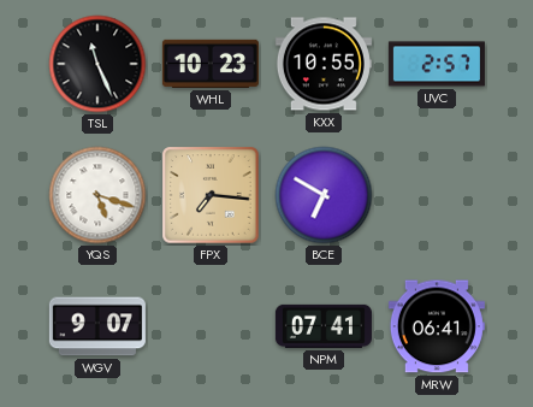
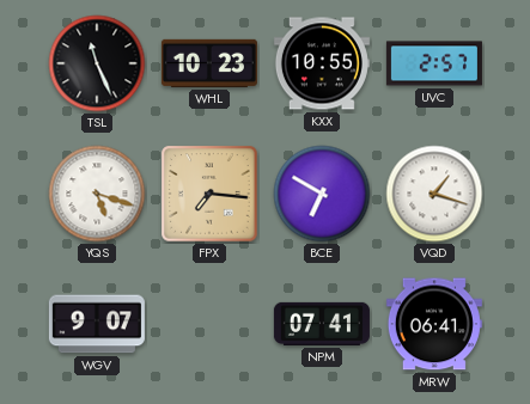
VQD: none -> 1:18
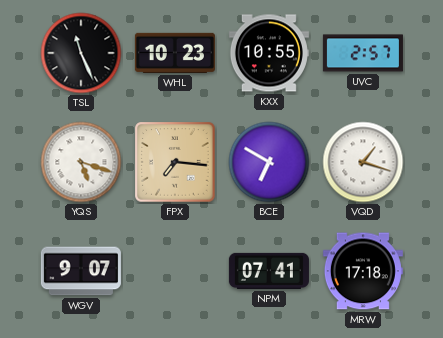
MRW: 06:41 -> 17:18
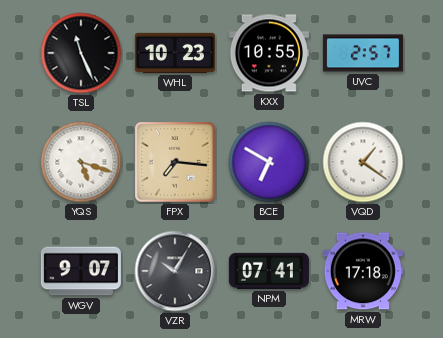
VQD: 1:18 -> 1:21
VZR: none -> 10:05
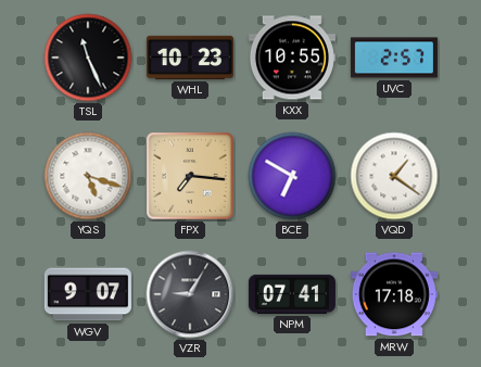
VZR: 10:05 -> 9:05
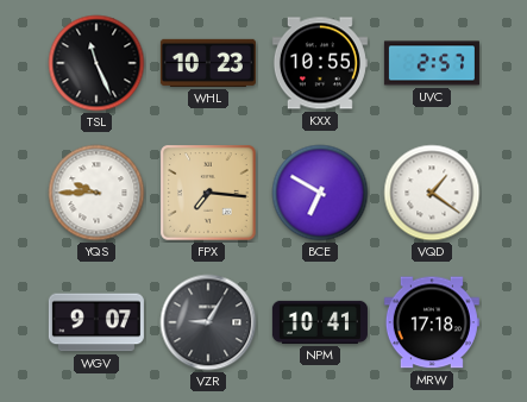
YQS: 5:18 -> 9:45
NPM: 07:41 -> 10:41
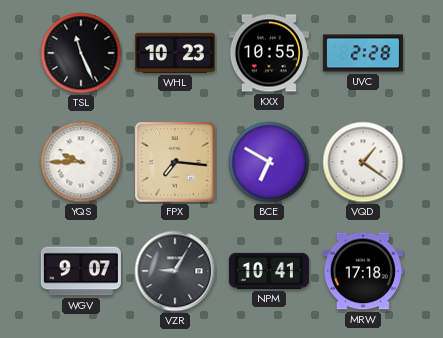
UVC: 2:57 -> 2:28
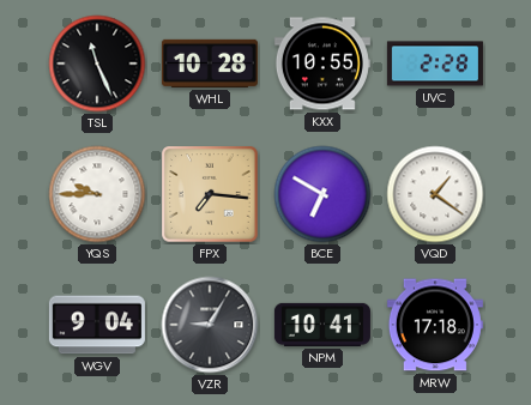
WHL: 10:23 -> 10:28
WGV: 9:07 -> 9:04
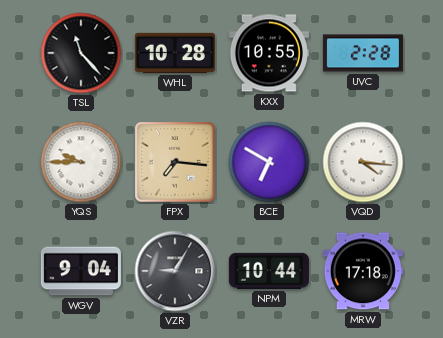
TSL: 11:26 -> 11:23
VQD: 1:21 -> 4:16
NPM: 10:41 -> 10:44
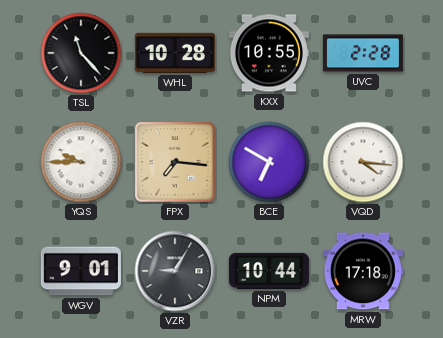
WGV: 9:04 -> 9:01
